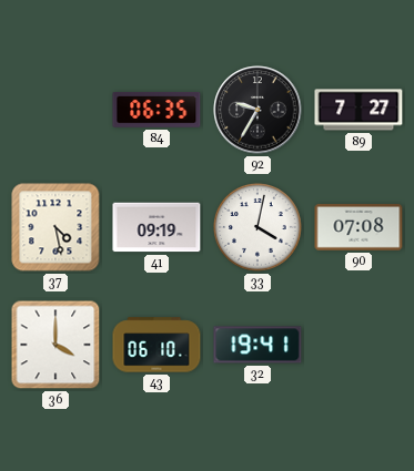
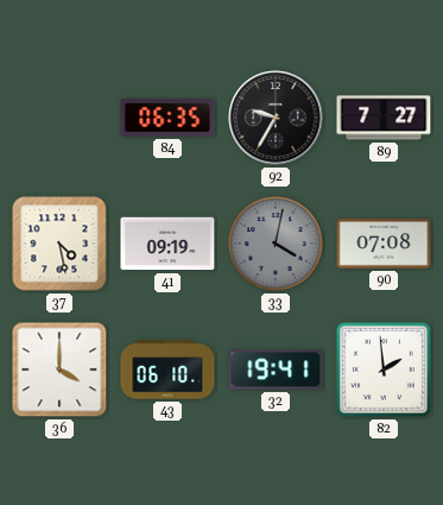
33 dial: white -> grey
82: none -> 1:59
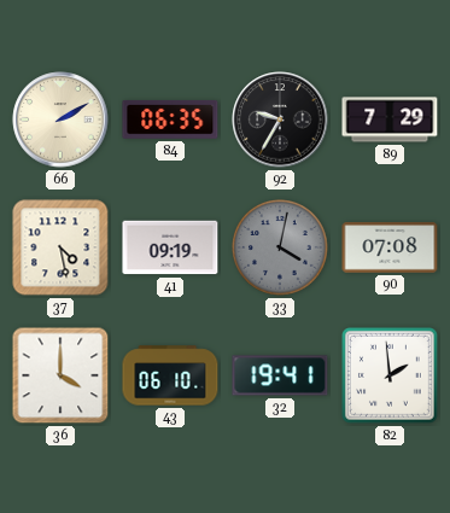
66: none -> 2:10
89: 7:27 -> 7:29
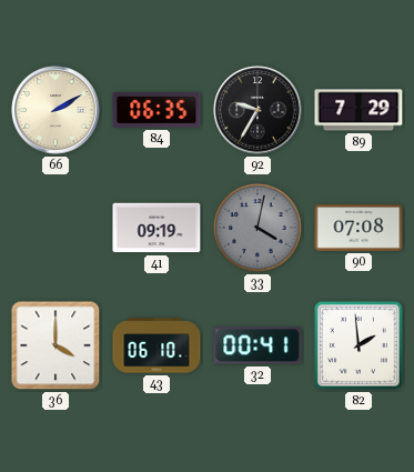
37: 4:28 -> none
32: 19:41 -> 00:41
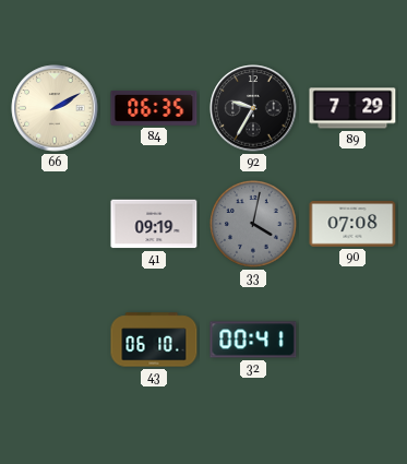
36: 4:00 -> none
82: 1:59 -> none
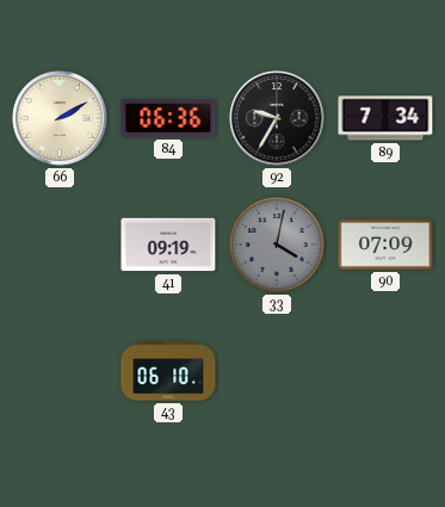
84: 06:35 -> 06:36
89: 7:29 -> 7:34
90: 07:08 -> 07:09
32: 00:41 -> none
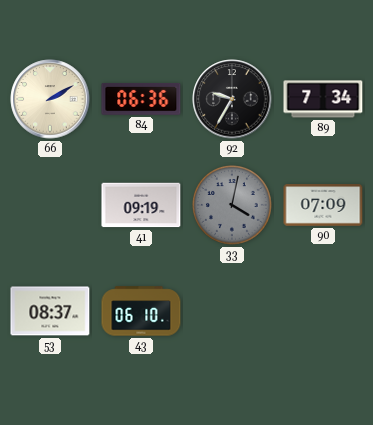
53: none -> 08:37
